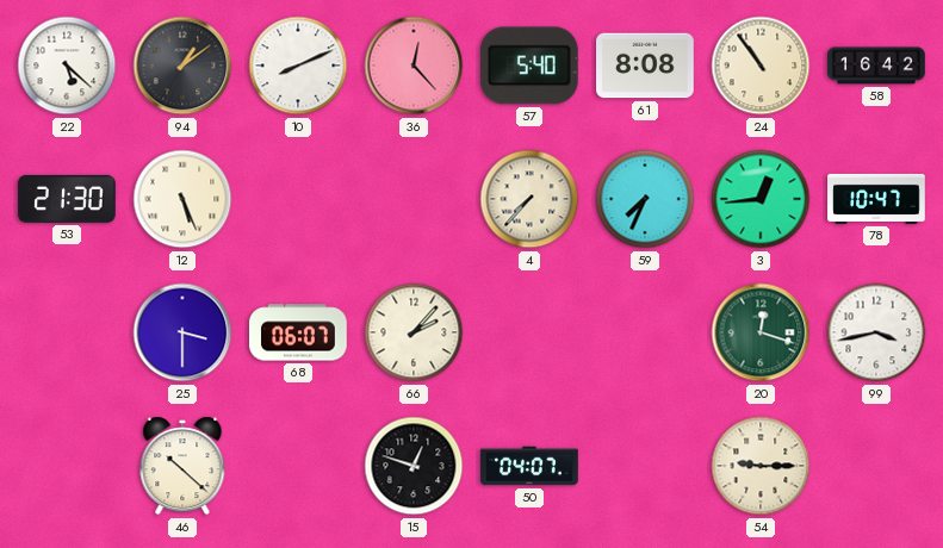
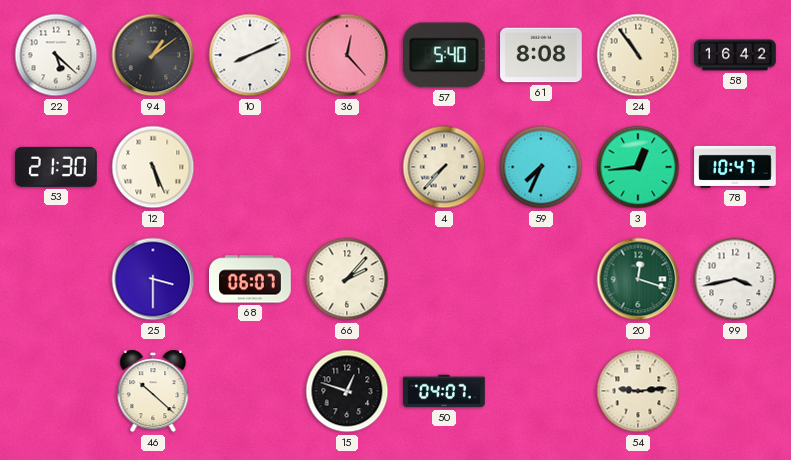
54: 9:15 -> 9:14
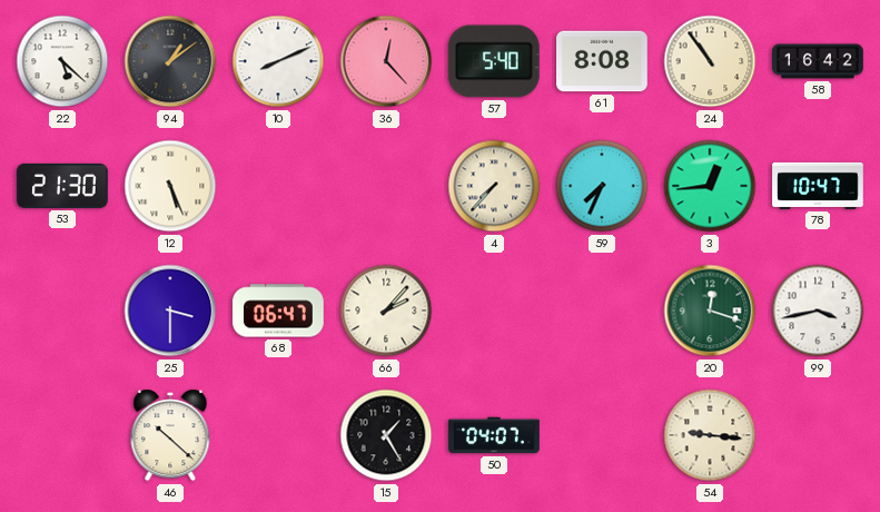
68: 06:07 -> 06:47
15: 12:48 -> 1:25
54: 9:14 -> 9:16
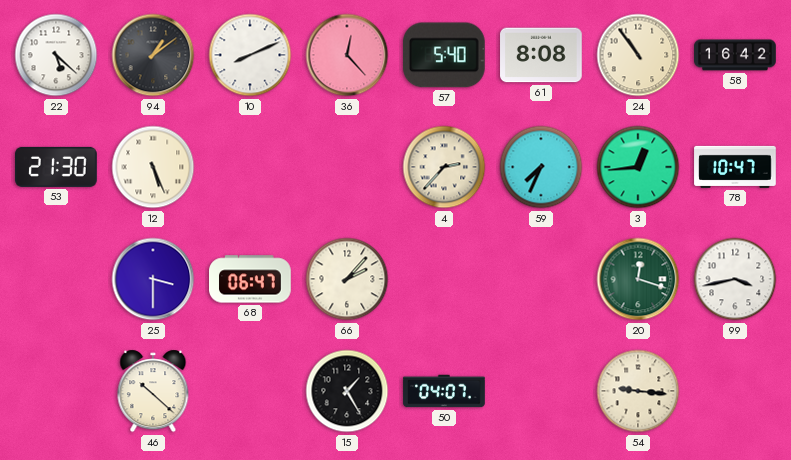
4: 7:37 -> 2:37
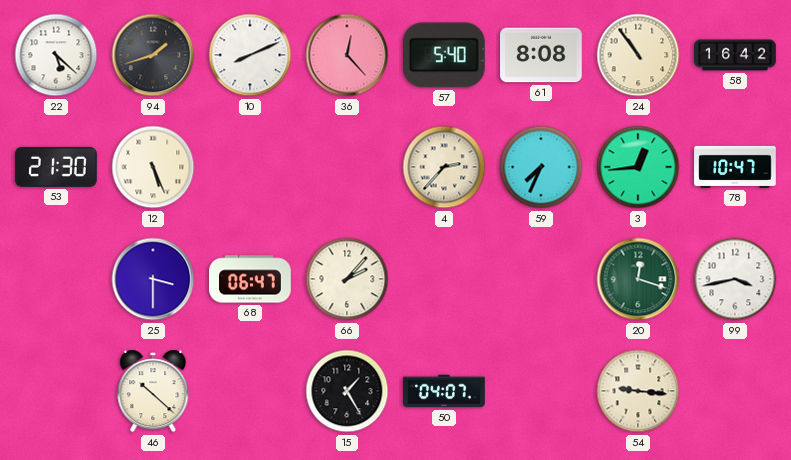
94: 1:09 -> 1:42
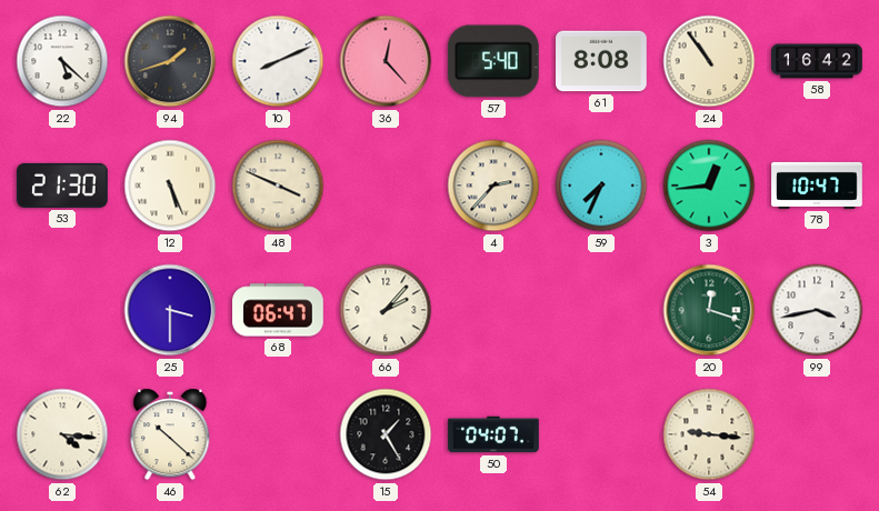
48: none -> 3:49
62: none -> 4:16
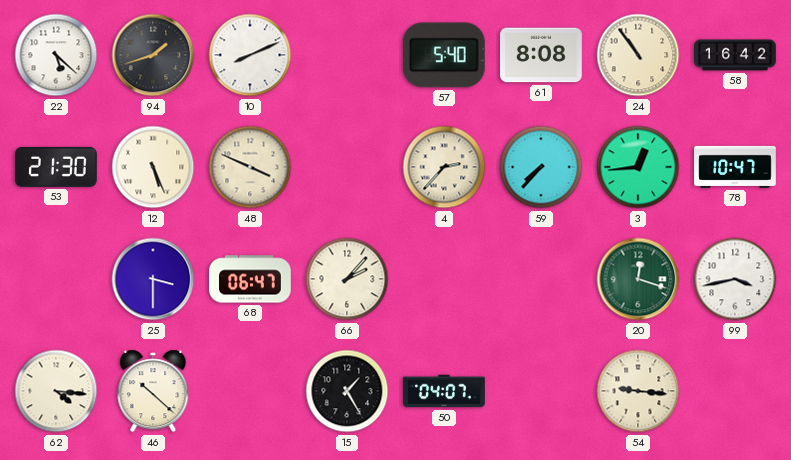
36: 12:23 -> none
59: 7:34 -> 7:37
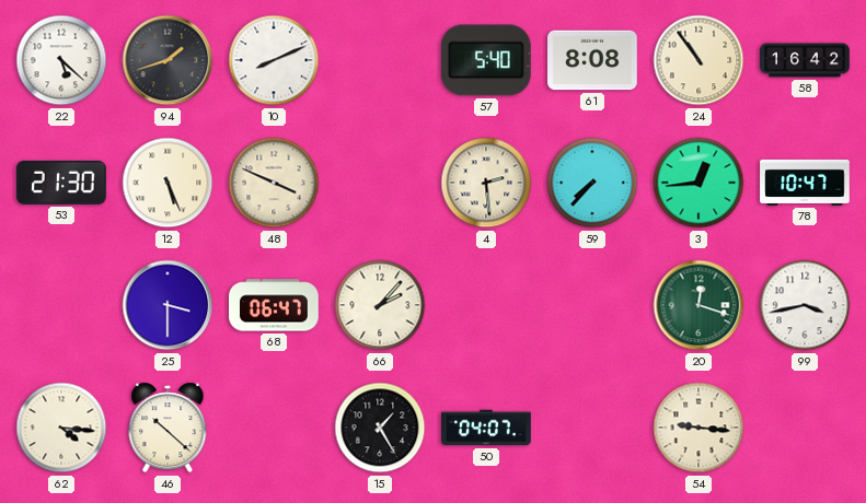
4: 2:37 -> 2:29
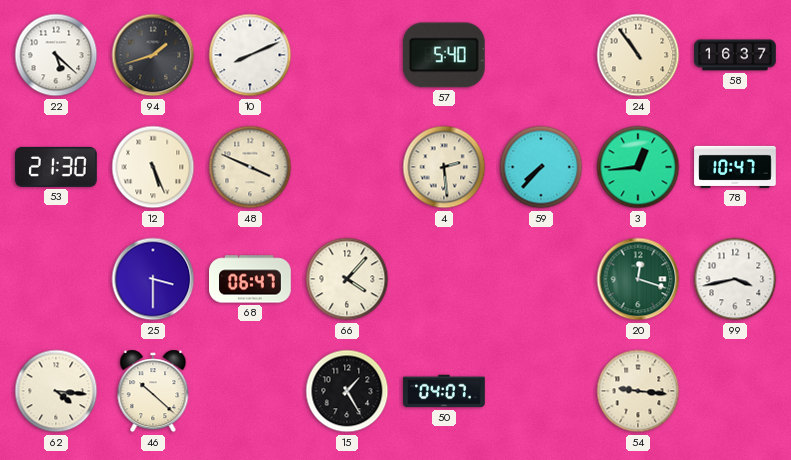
61: 8:08 -> none
58: 16:42 -> 16:37
66: 2:07 -> 4:07
